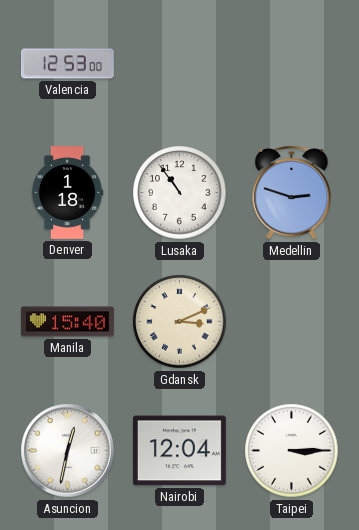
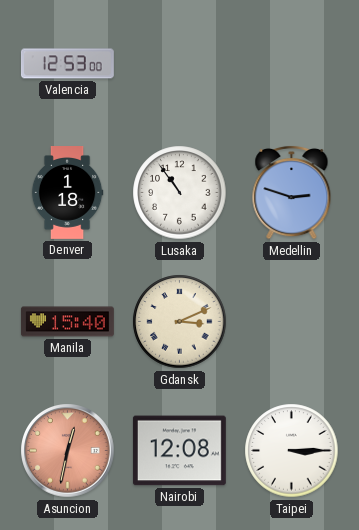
Asuncion dial: white -> salmon
Nairobi: 12:04 -> 12:08
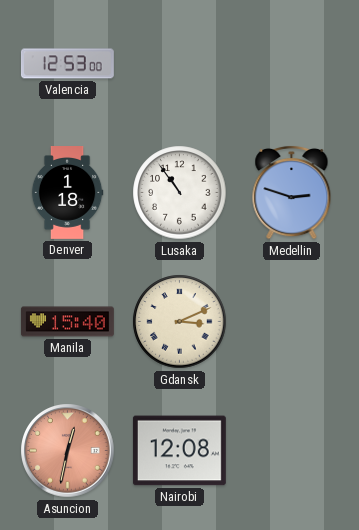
Taipei: 3:15 -> none
